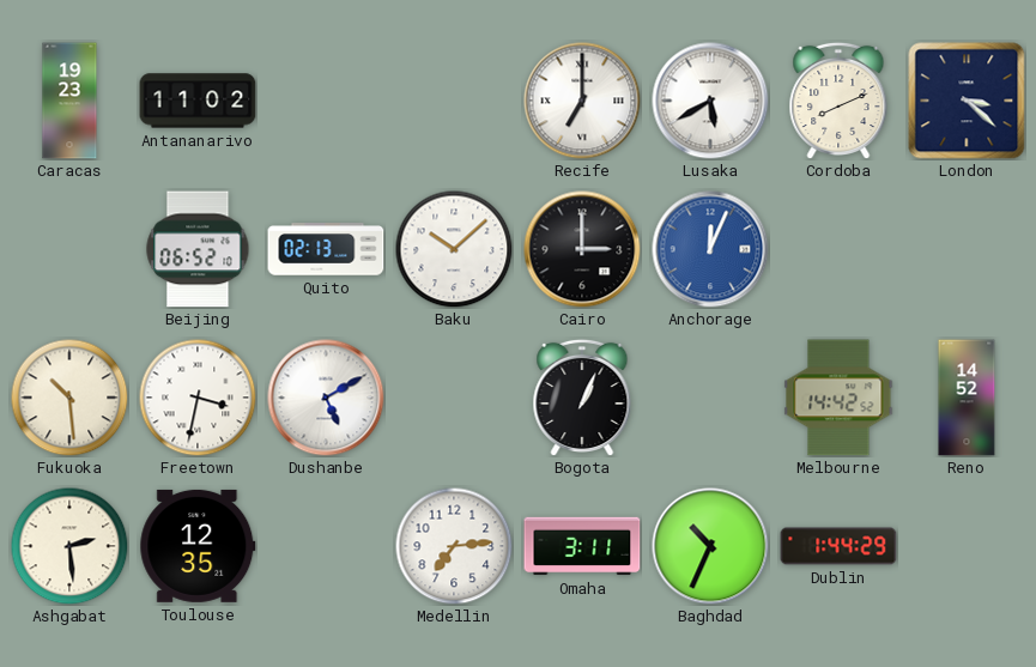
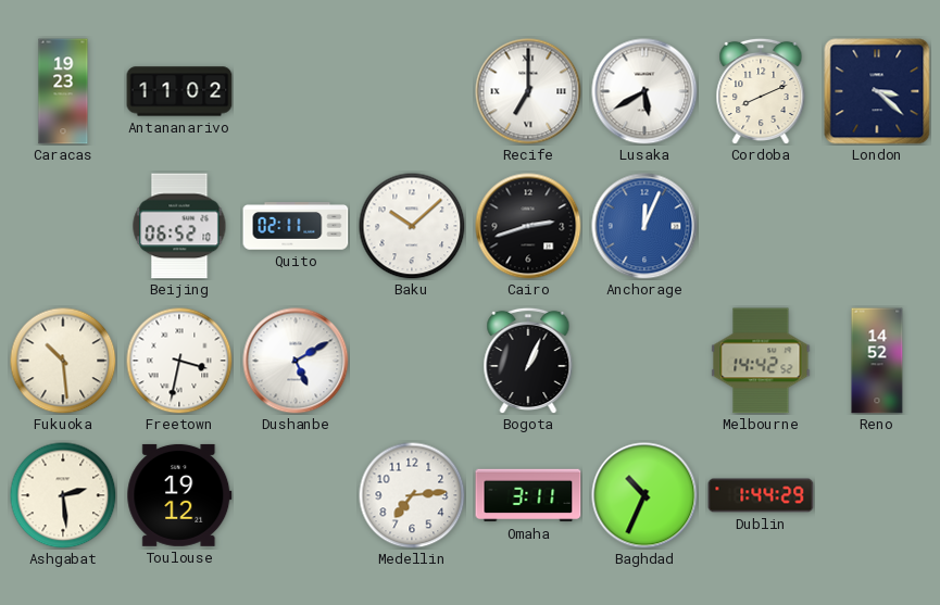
Quito: 02:13 -> 02:11
Cairo: 3:00 -> 2:42
Toulouse: 12:35 -> 19:12
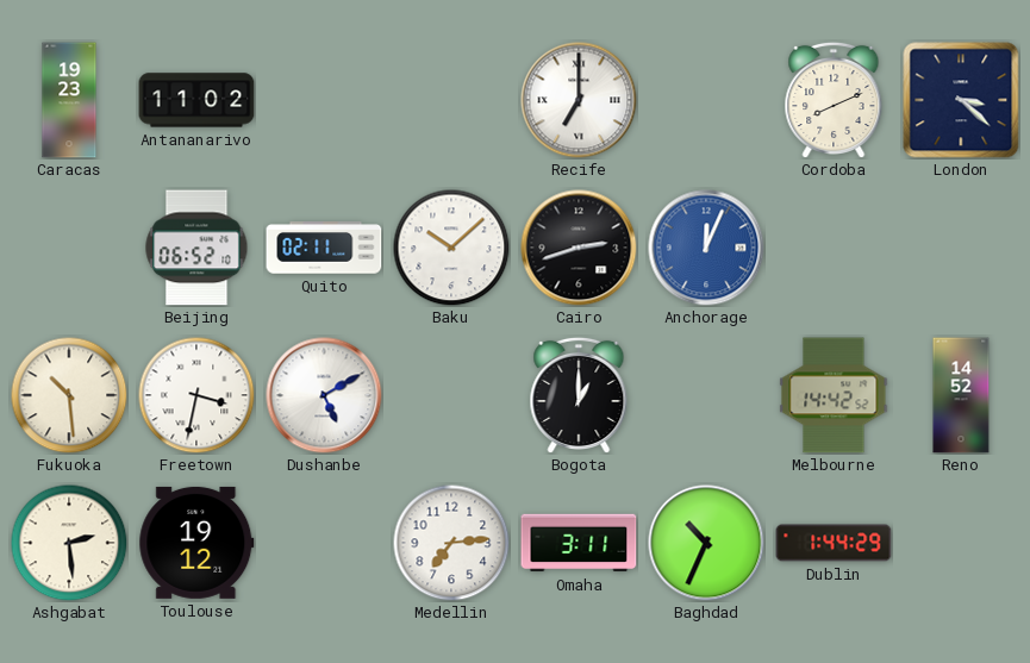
Lusaka: 5:40 -> none
Bogota: 1:04 -> 1:00
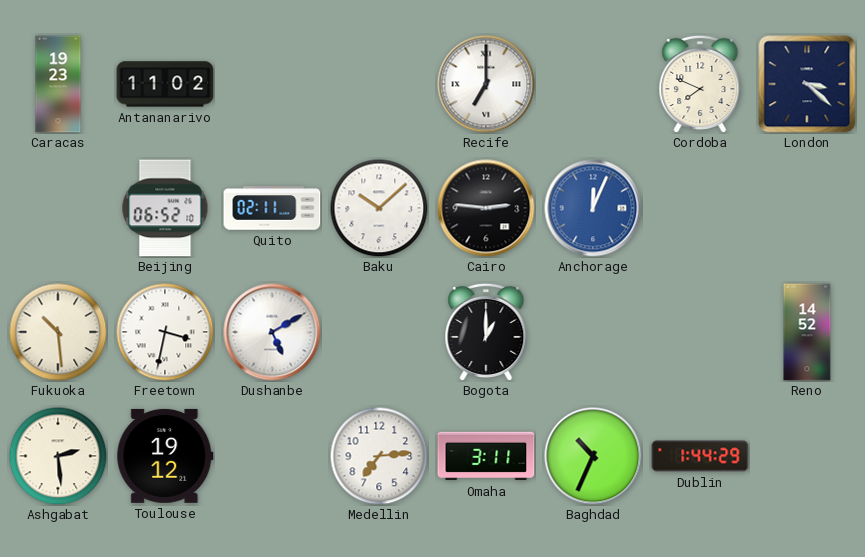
Cordoba: 8:11 -> 7:49
Cairo: 2:42 -> 2:46
Melbourne: 14:42 -> none
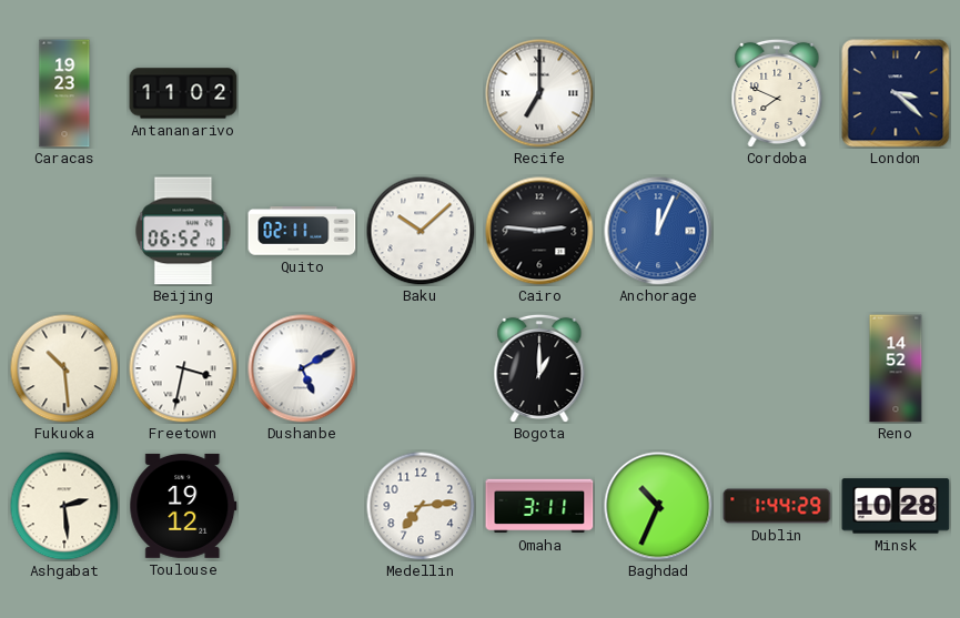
Minsk: none -> 10:28
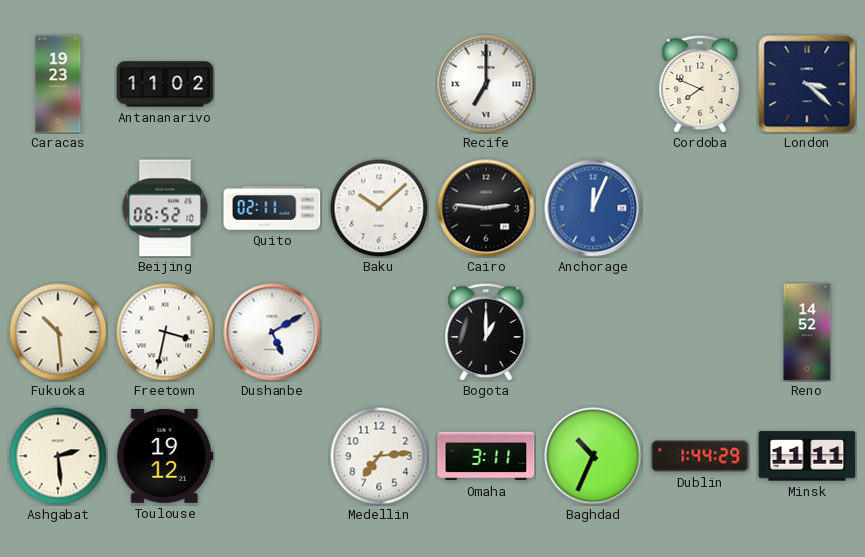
Minsk: 10:28 -> 11:11
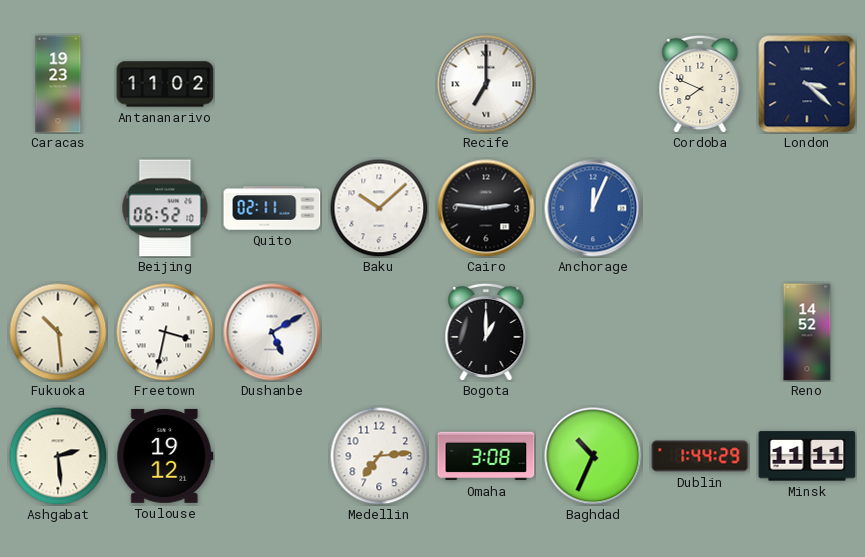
Omaha: 3:11 -> 3:08
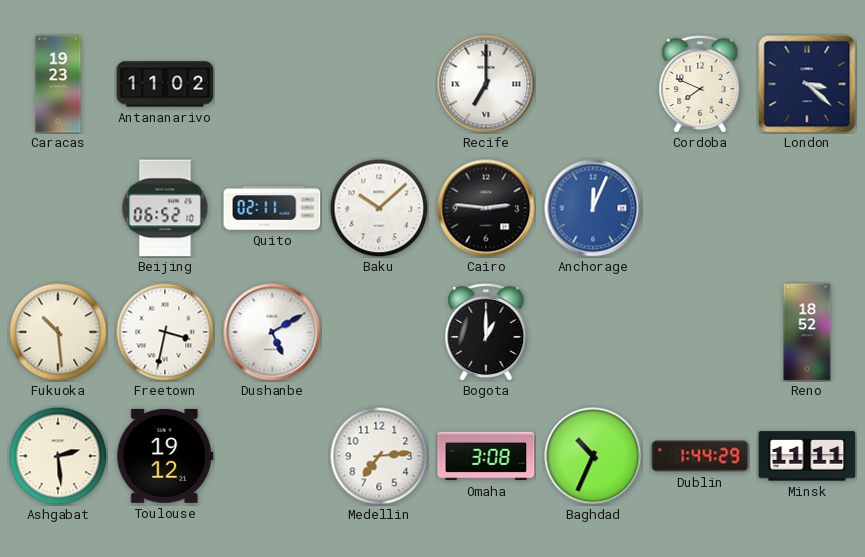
Reno: 14:52 -> 18:52
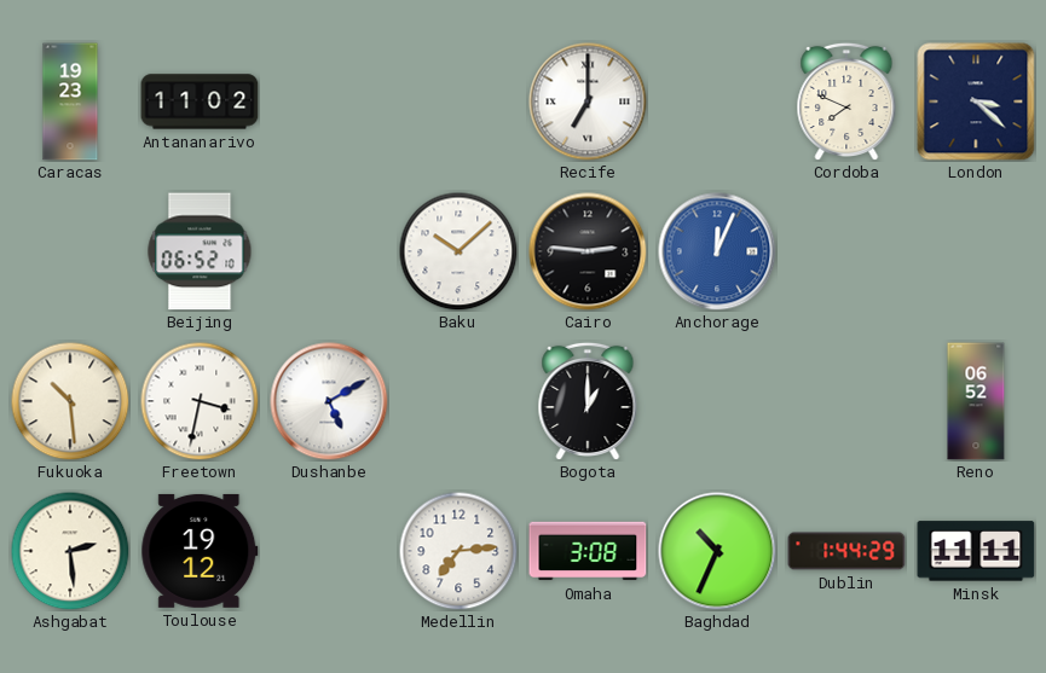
Quito: 02:11 -> none
Reno: 18:52 -> 06:52
